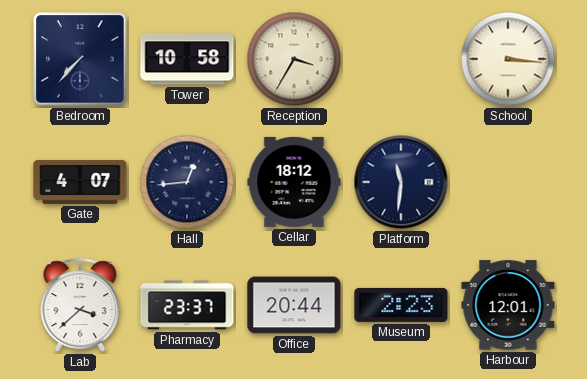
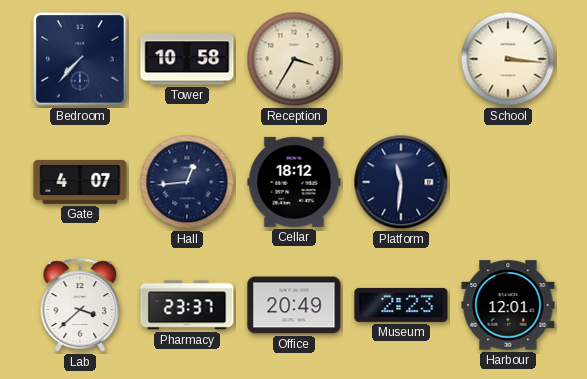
Office: 20:44 -> 20:49
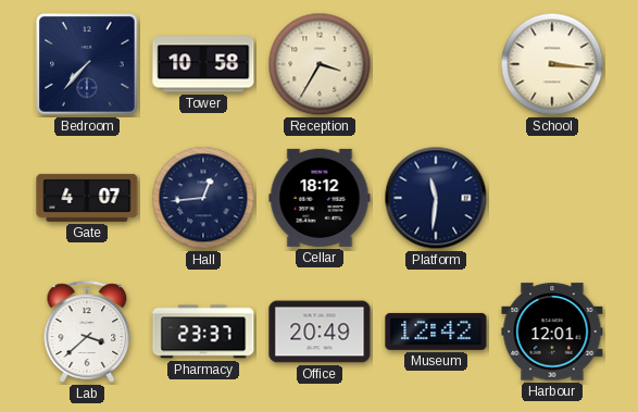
Museum: 2:23 -> 12:42
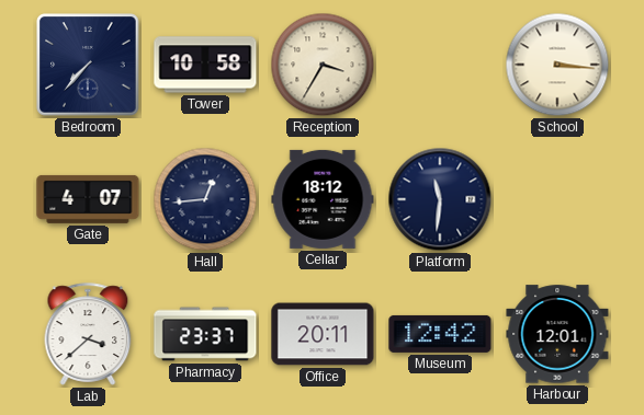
Office: 20:49 -> 20:11
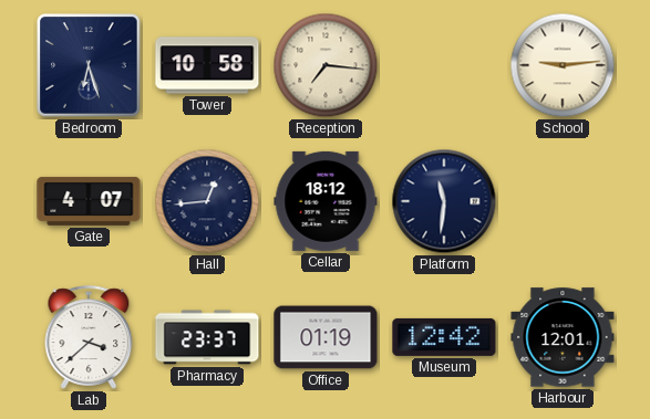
Bedroom: 7:37 -> 6:27
Reception: 3:35 -> 7:16
School: 3:16 -> 9:14
Office: 20:11 -> 01:19
